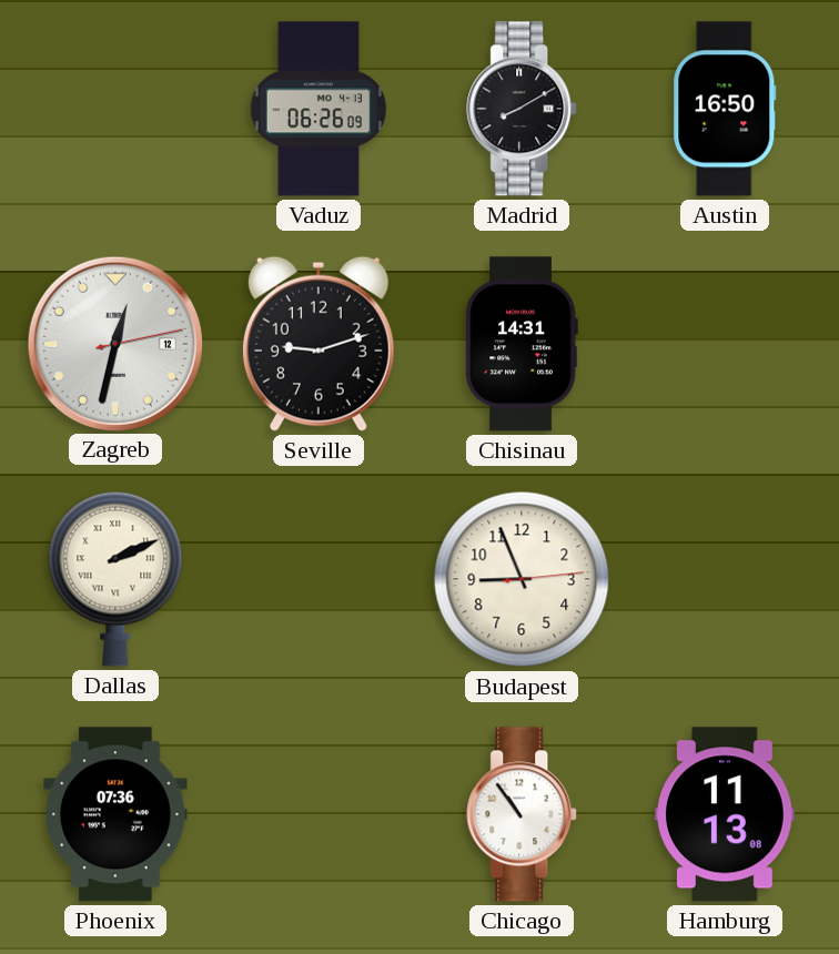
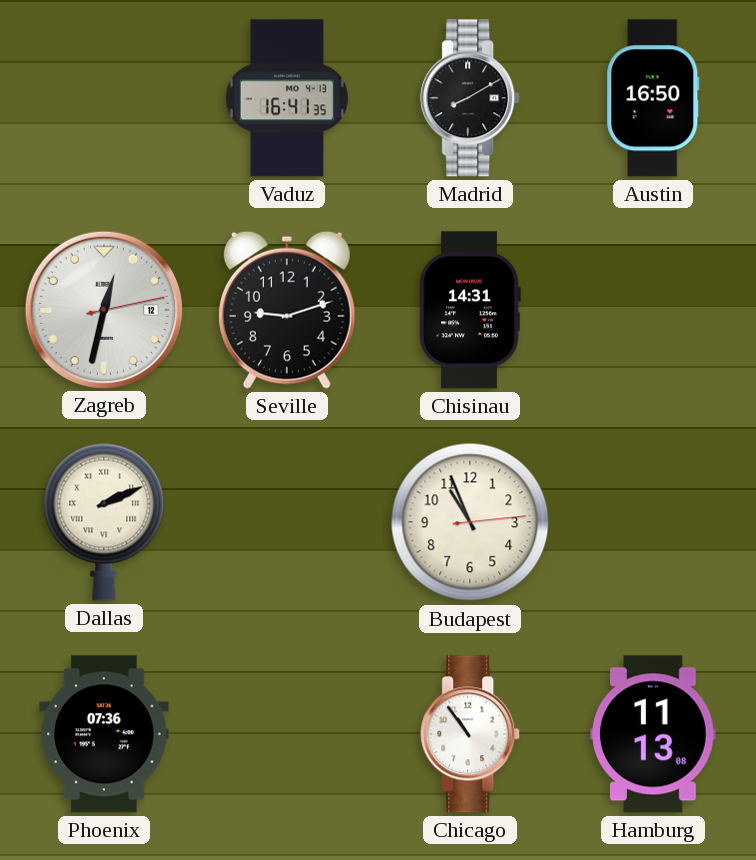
Vaduz: 06:26 -> 16:41
Budapest: 8:56 -> 10:56
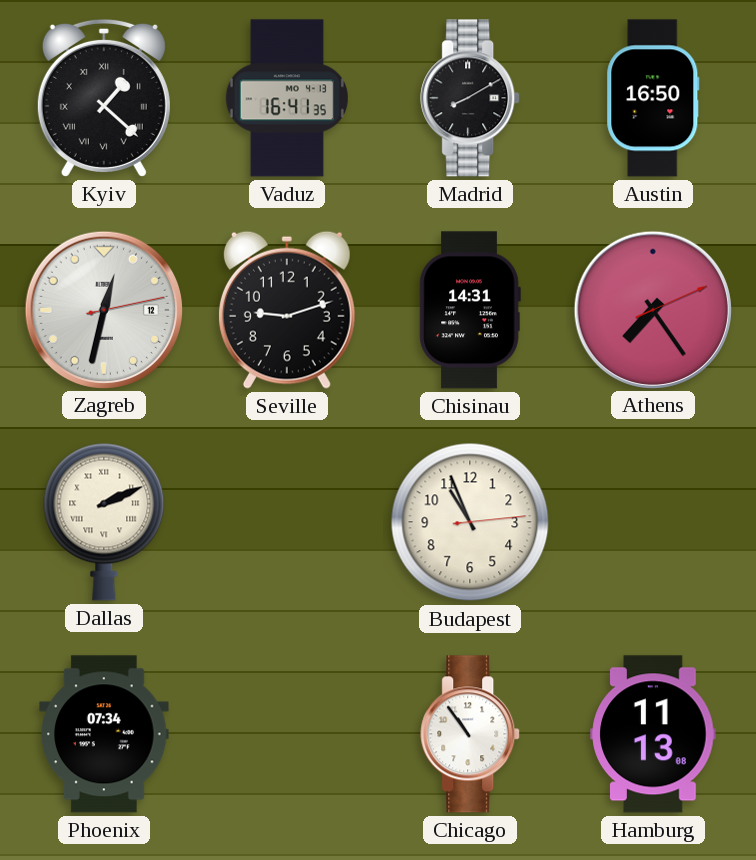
Kyiv: none -> 1:22
Athens: none -> 7:24
Phoenix: 07:36 -> 07:34
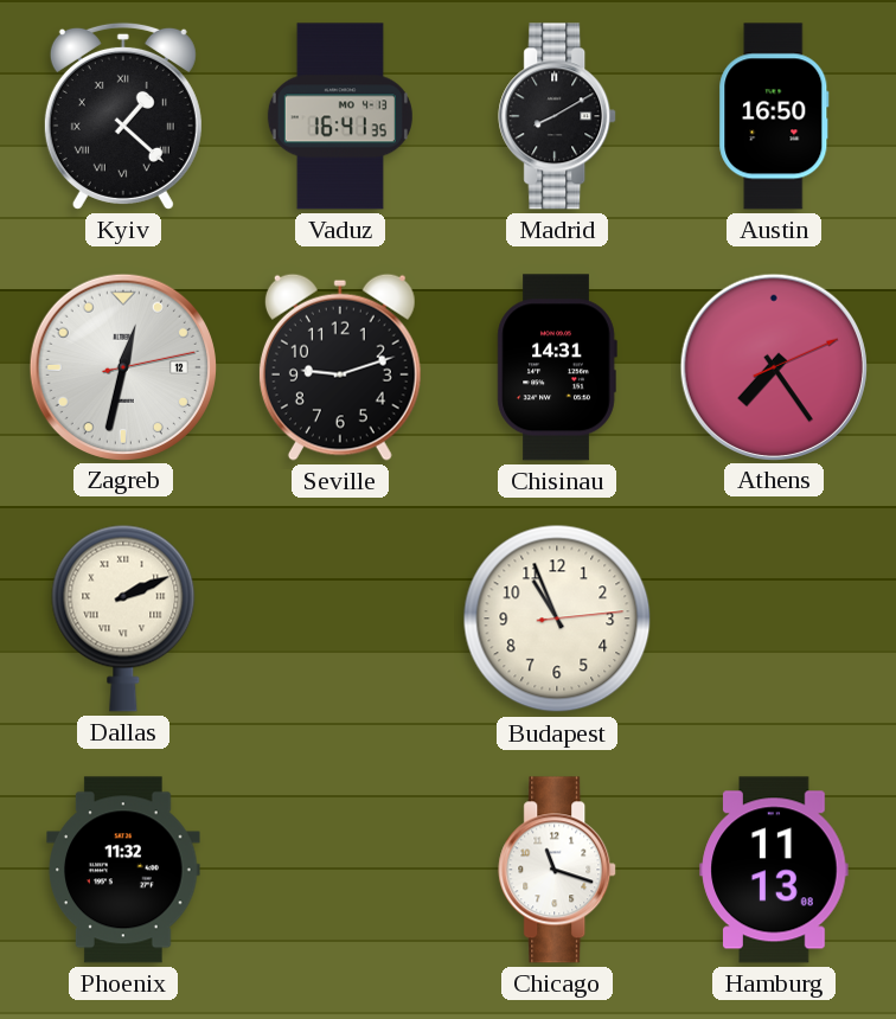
Phoenix: 07:34 -> 11:32
Chicago: 10:54 -> 11:18
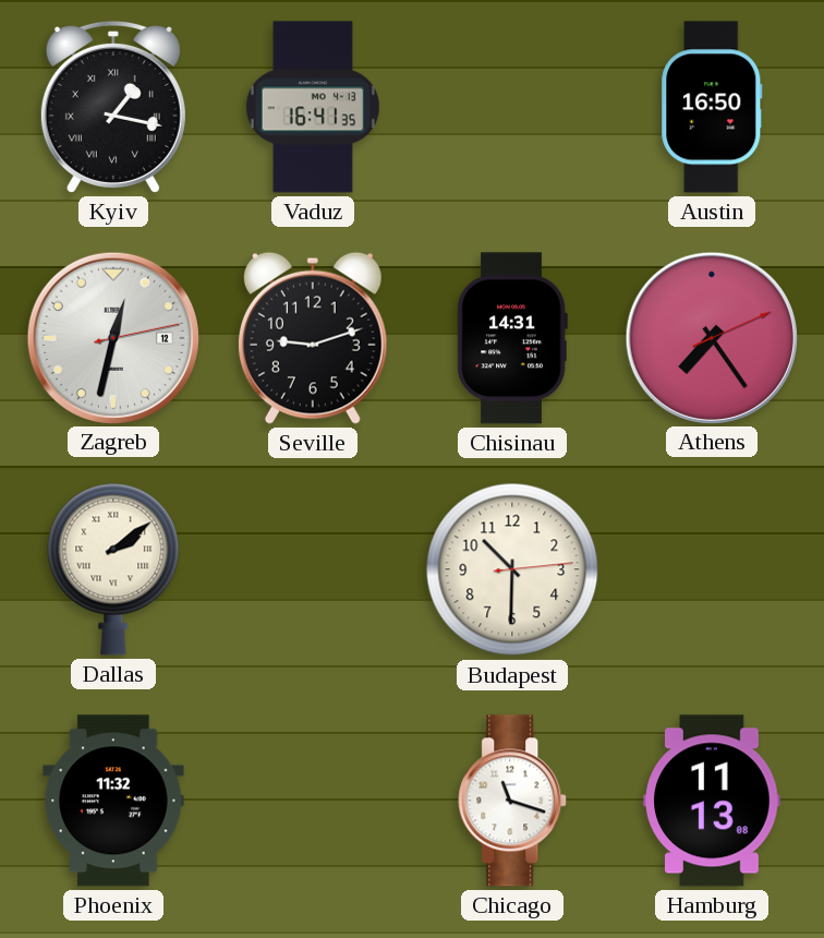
Kyiv: 1:22 -> 1:17
Madrid: 8:10 -> none
Dallas: 2:11 -> 2:09
Budapest: 10:56 -> 10:30
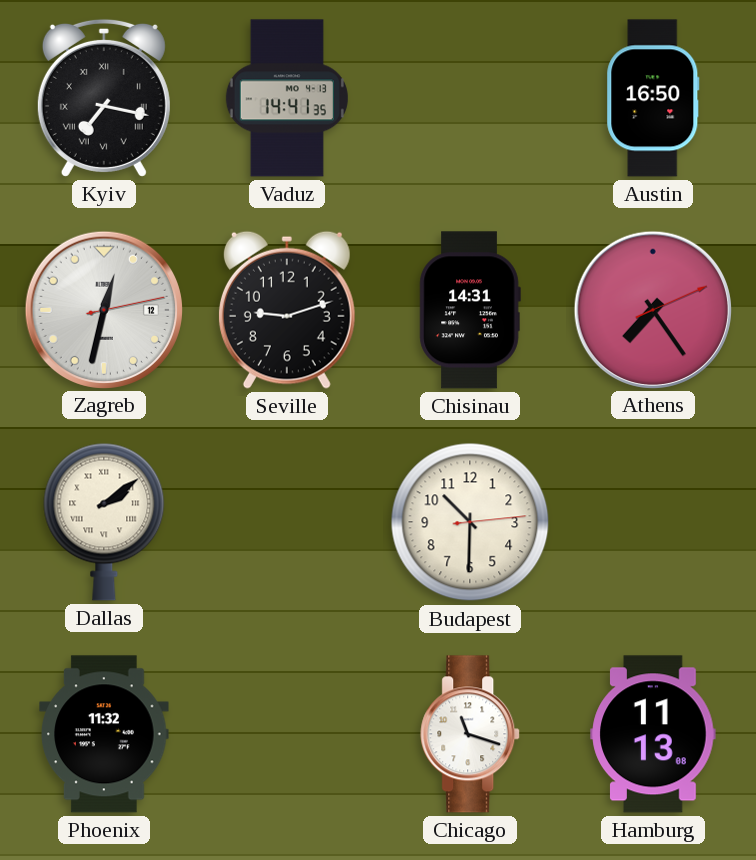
Kyiv: 1:17 -> 7:17
Vaduz: 16:41 -> 14:41
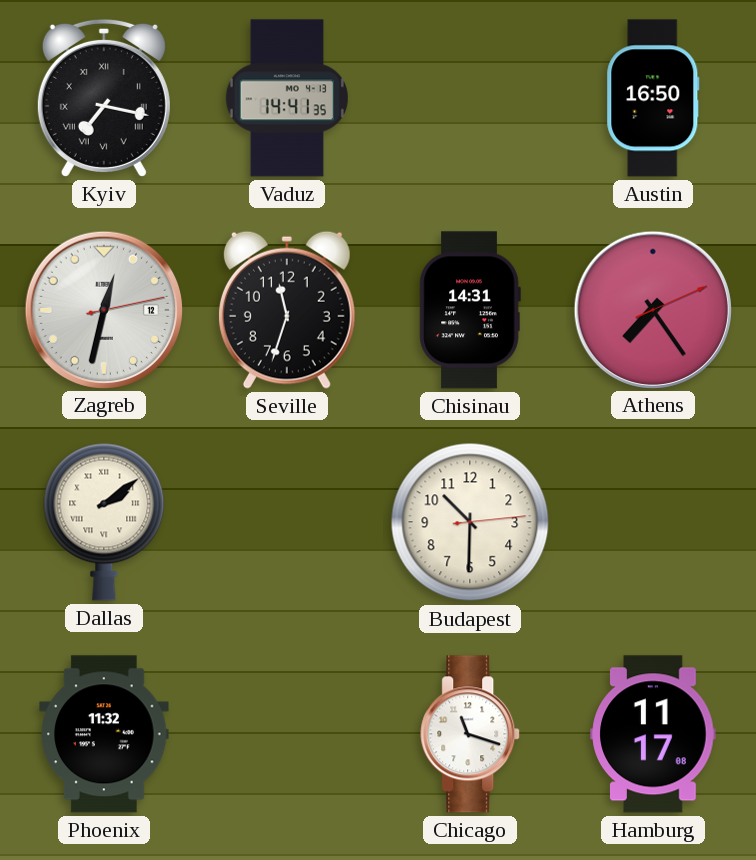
Seville: 9:12 -> 11:33
Hamburg: 11:13 -> 11:17
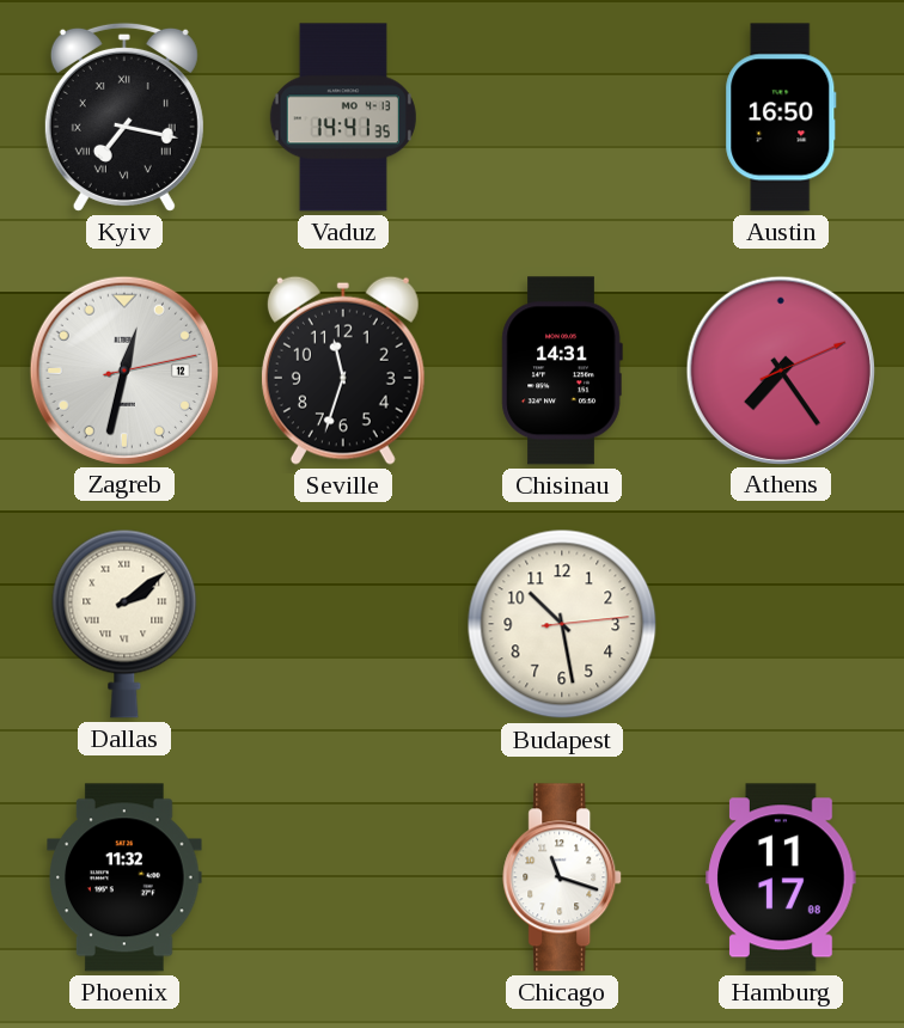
Budapest: 10:30 -> 10:28
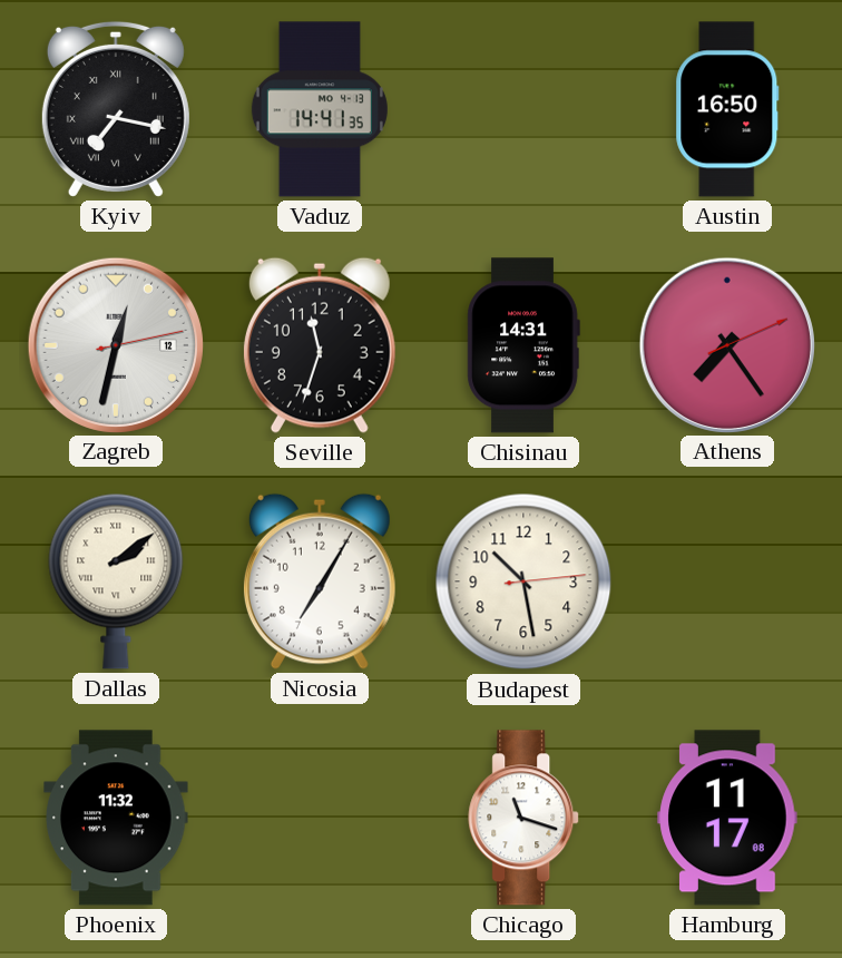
Nicosia: none -> 7:05
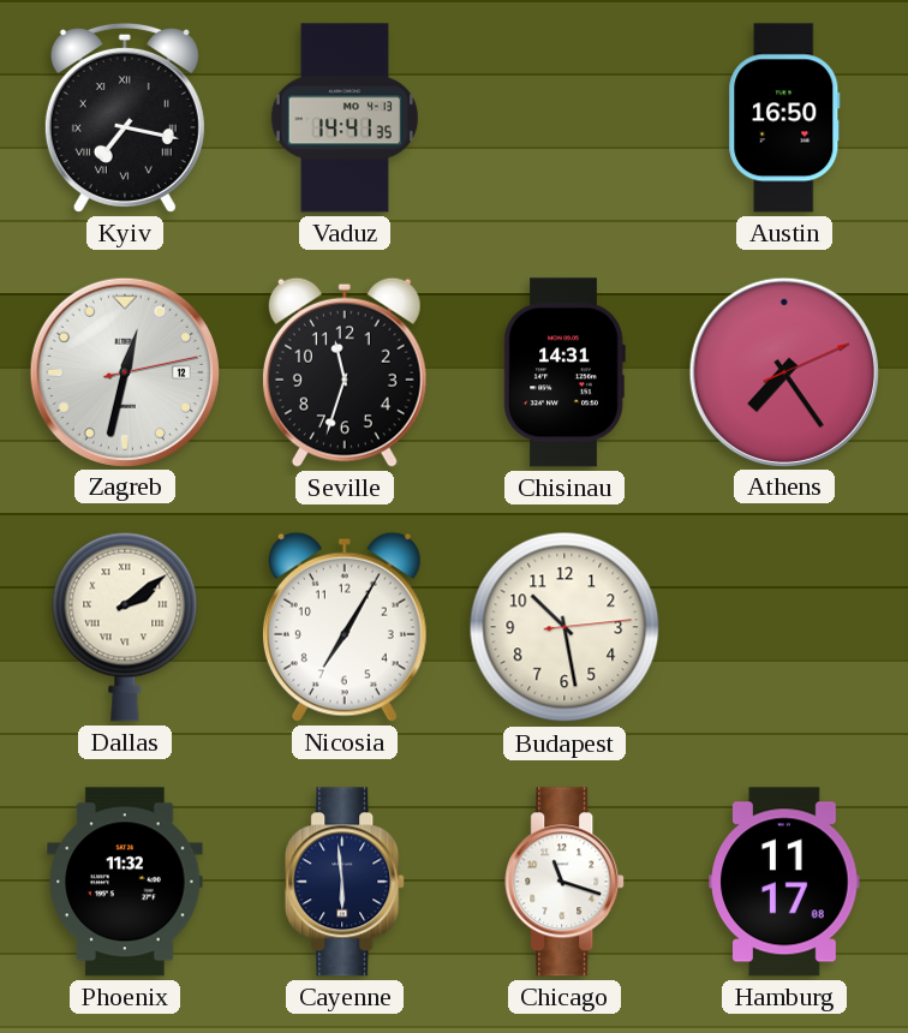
Cayenne: none -> 5:59
